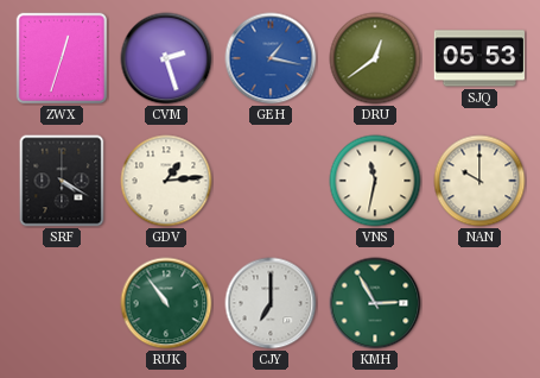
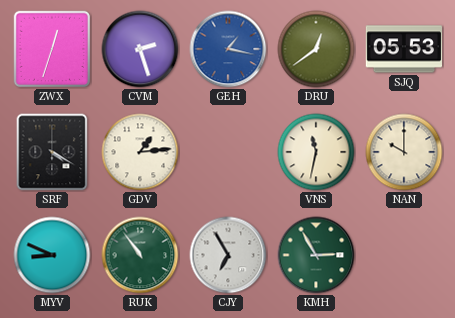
MYV: none -> 8:49
CJY: 7:00 -> 6:55
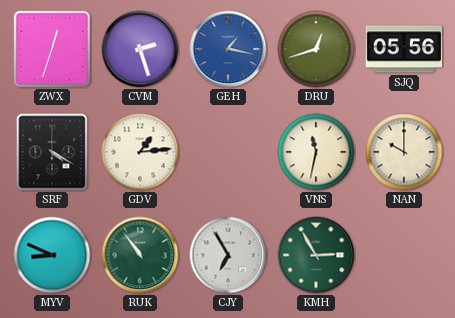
DRU: 12:39 -> 12:42
SJQ: 05:53 -> 05:56
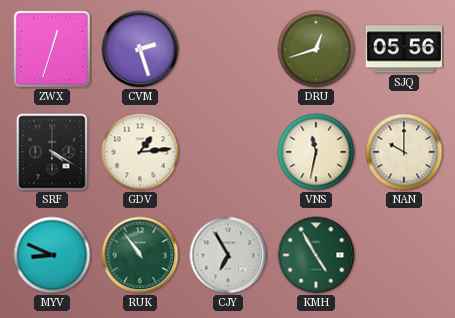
GEH: 1:17 -> none
KMH: 2:55 -> 4:55
